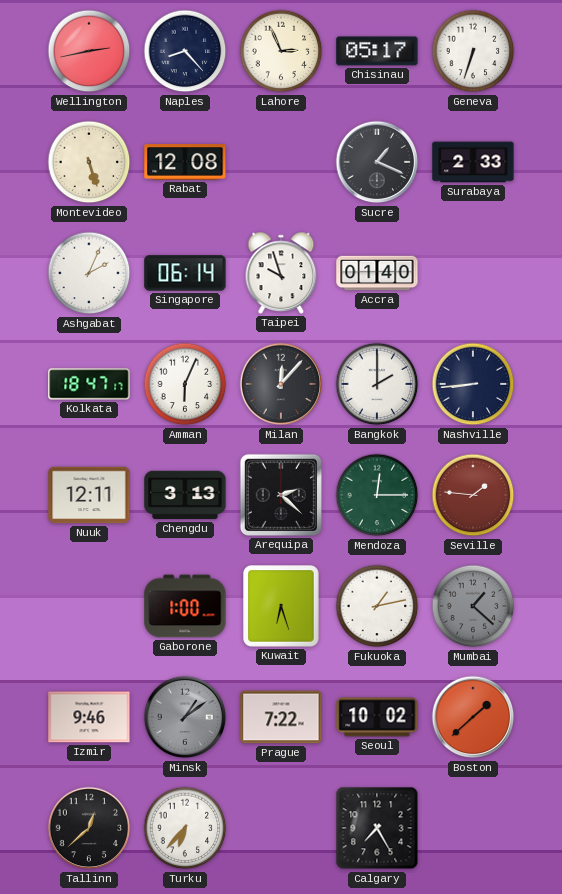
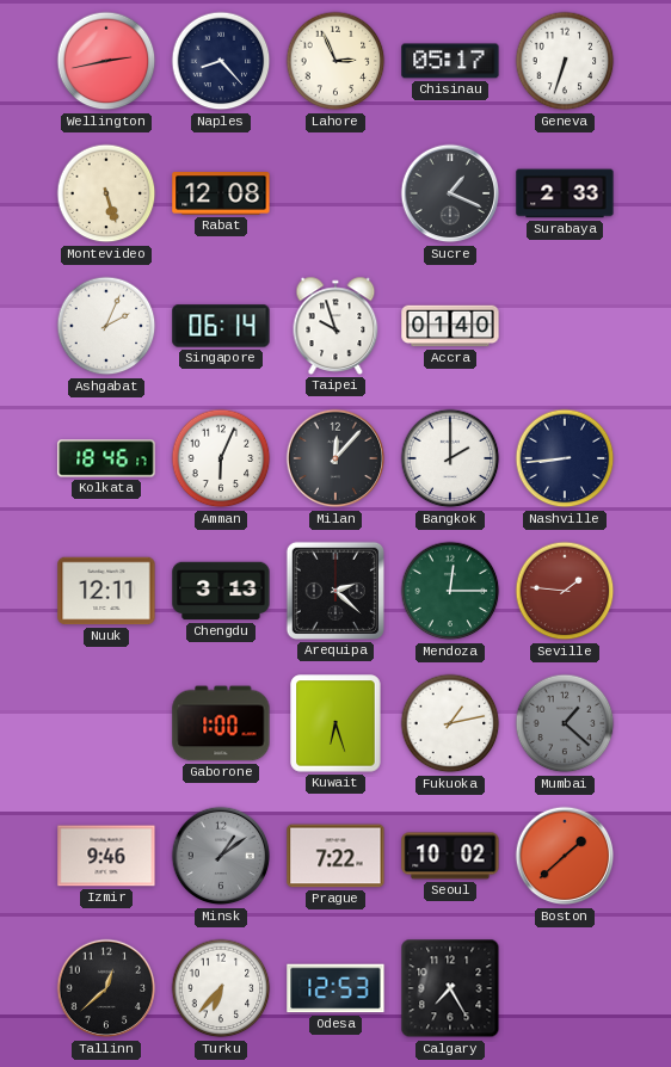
Kolkata: 18:47 -> 18:46
Odesa: none -> 12:53
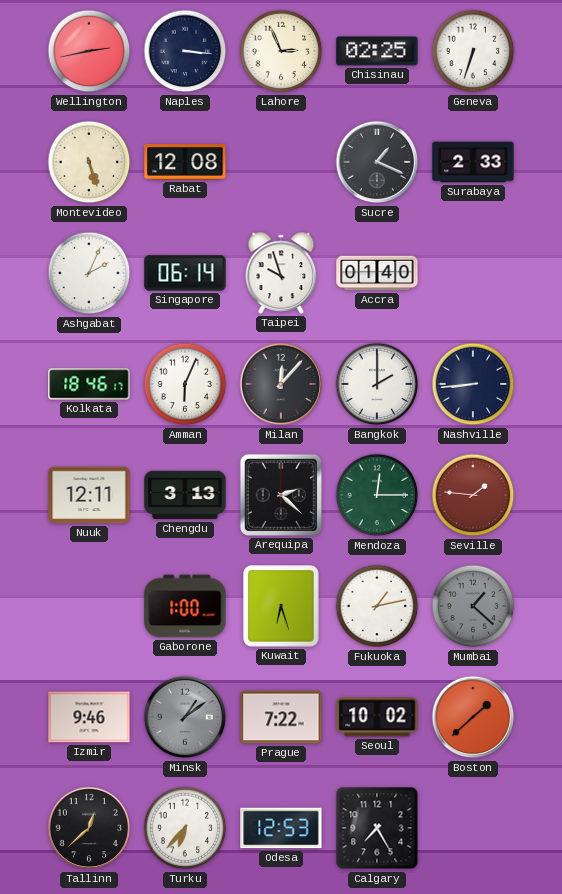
Naples: 8:23 -> 3:16
Chisinau: 05:17 -> 02:25
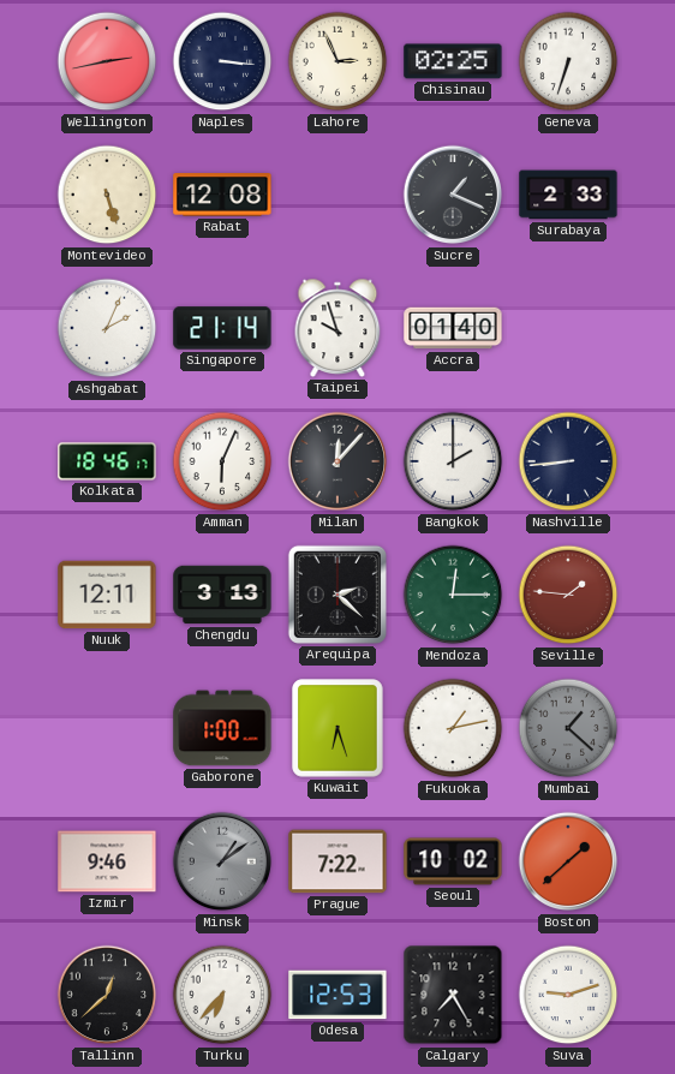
Singapore: 06:14 -> 21:14
Suva: none -> 9:12
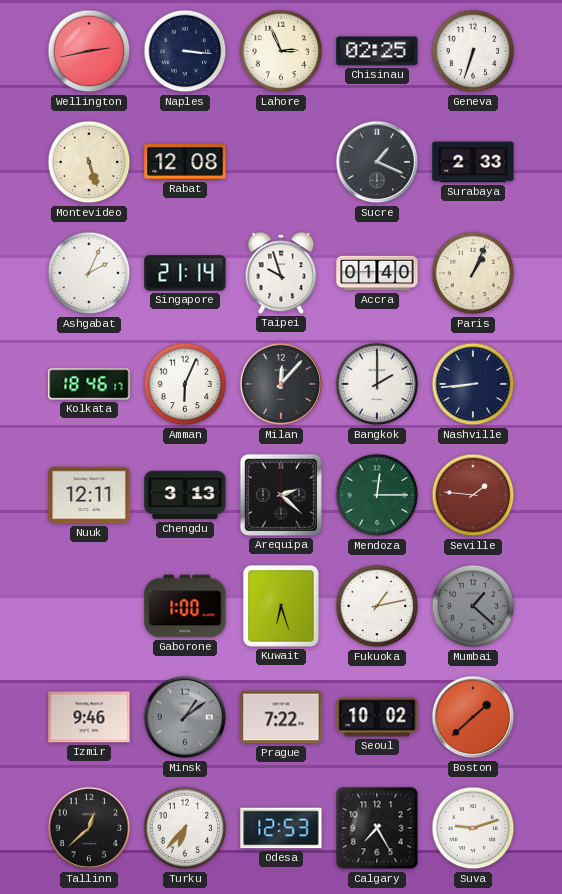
Paris: none -> 1:04
